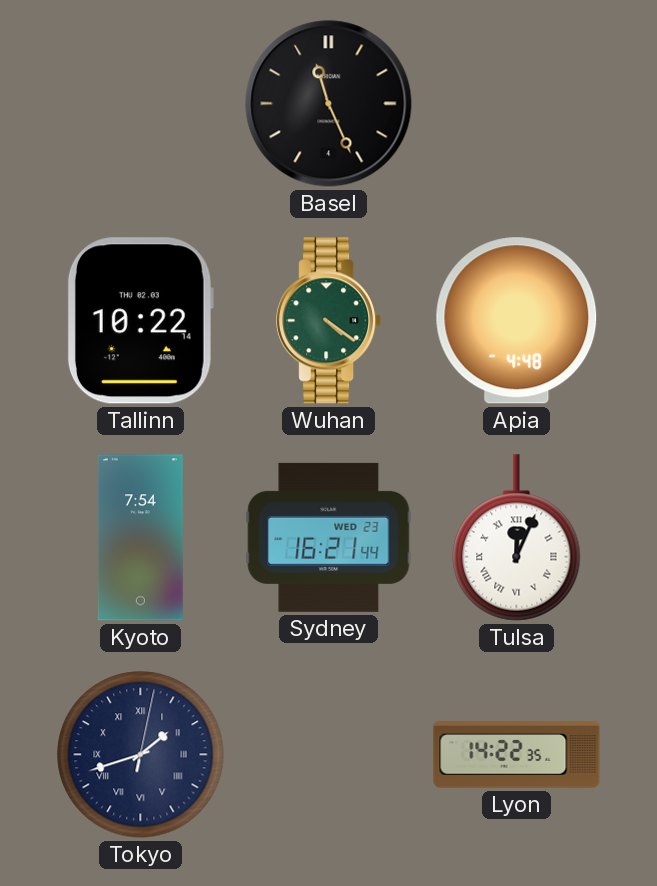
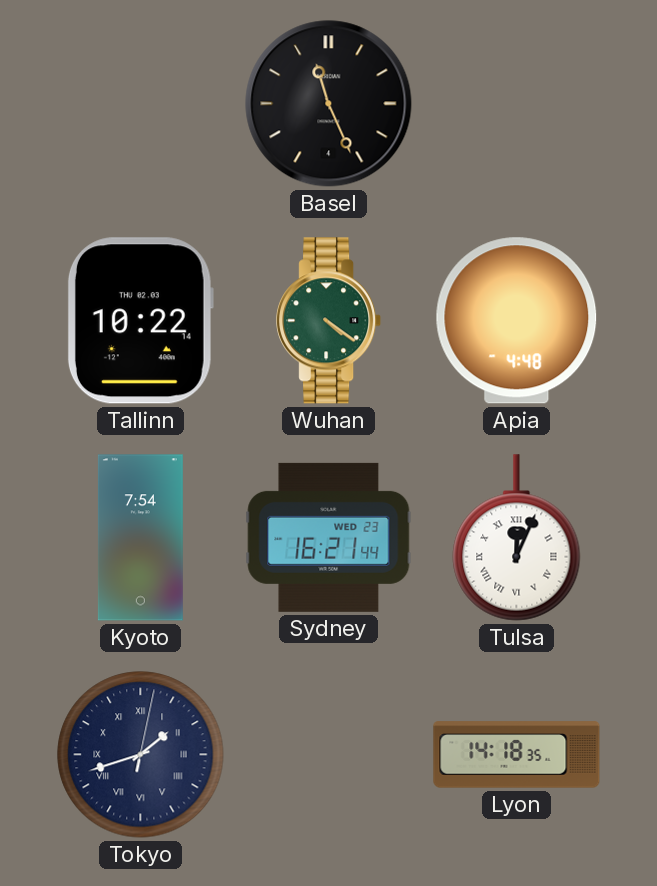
Lyon: 14:22 -> 14:18
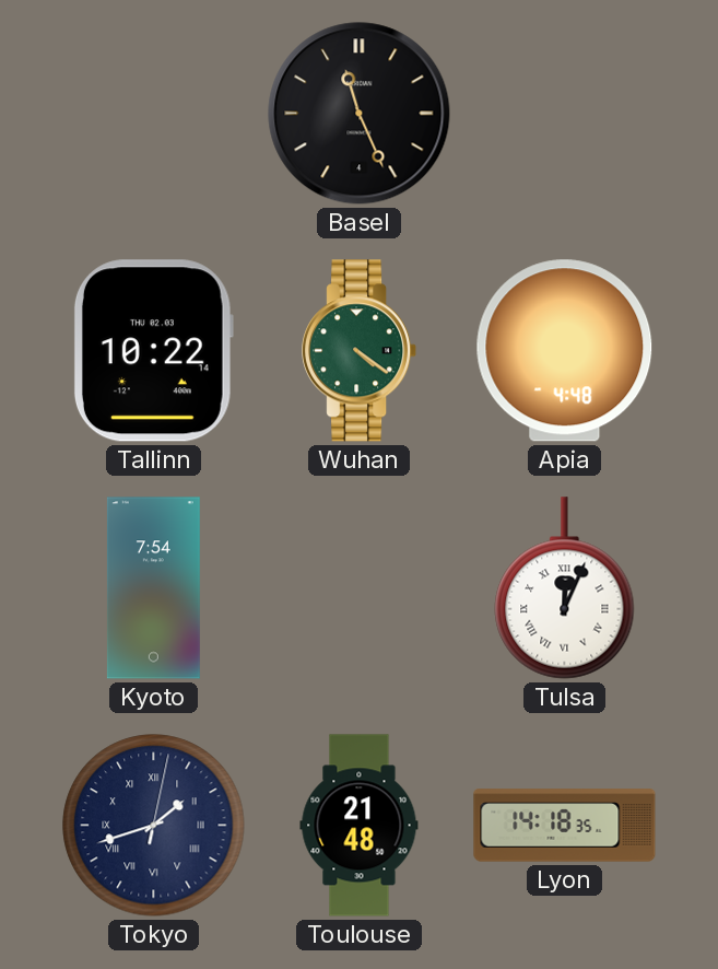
Sydney: 16:21 -> none
Toulouse: none -> 21:48
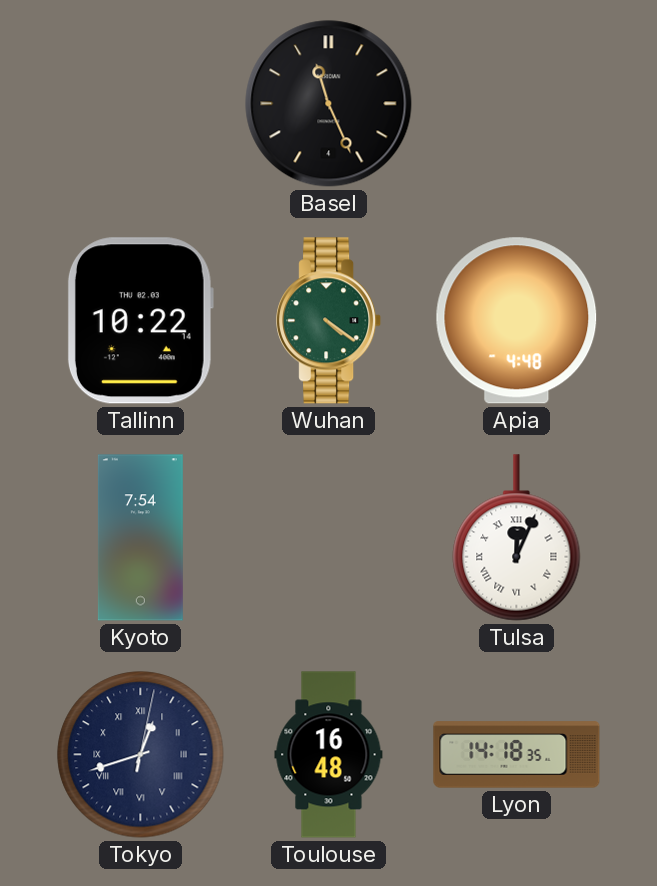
Tokyo: 1:42 -> 12:42
Toulouse: 21:48 -> 16:48
